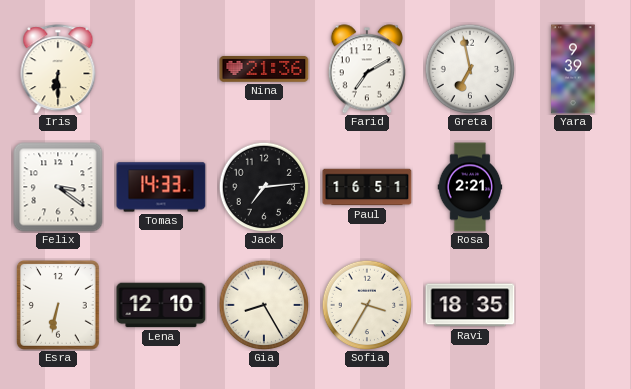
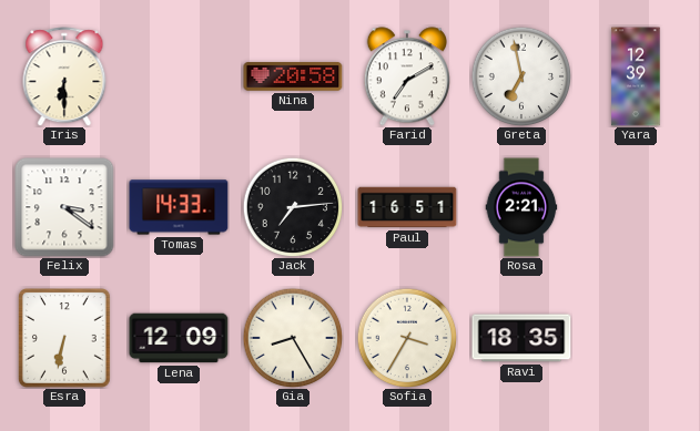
Nina: 21:36 -> 20:58
Yara: 9:39 -> 12:39
Lena: 12:10 -> 12:09
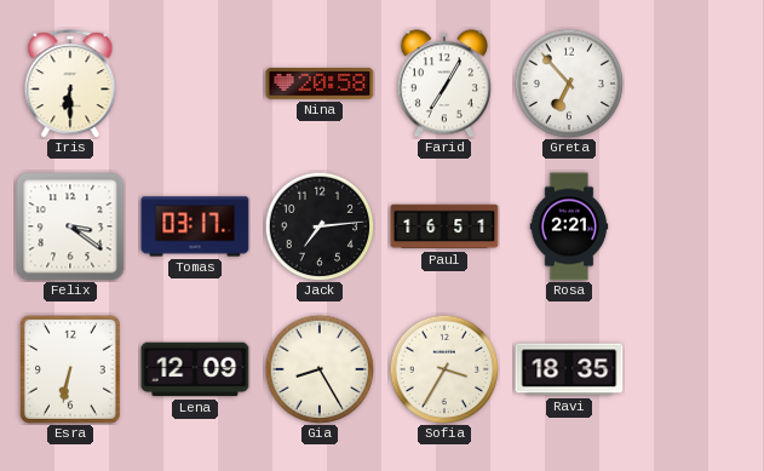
Farid: 7:10 -> 7:05
Greta: 6:58 -> 6:53
Yara: 12:39 -> none
Tomas: 14:33 -> 03:17
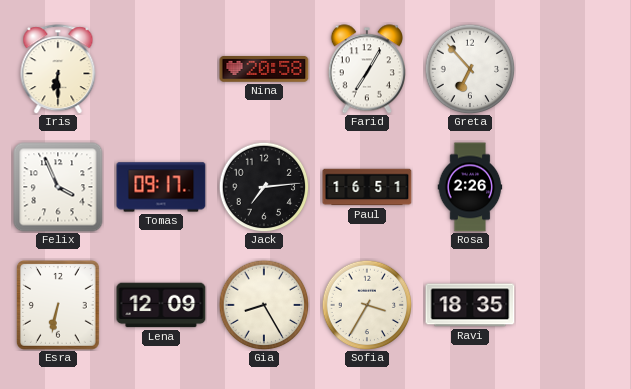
Felix: 3:21 -> 3:56
Tomas: 03:17 -> 09:17
Rosa: 2:21 -> 2:26
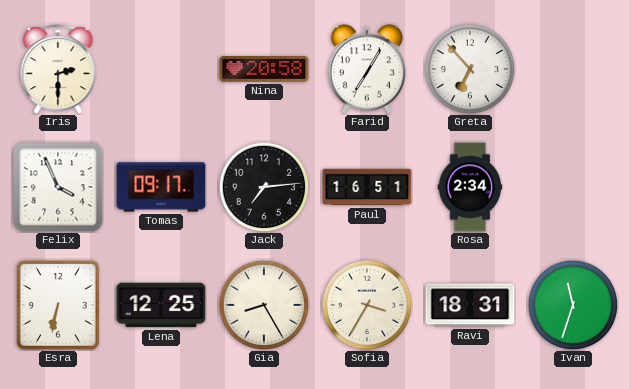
Iris: 6:30 -> 2:30
Rosa: 2:26 -> 2:34
Lena: 12:09 -> 12:25
Ravi: 18:35 -> 18:31
Ivan: none -> 11:33
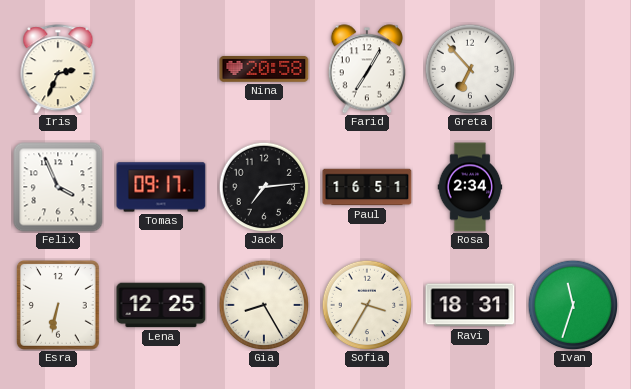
Iris: 2:30 -> 2:34
